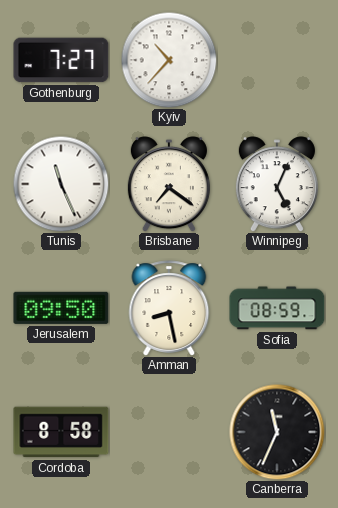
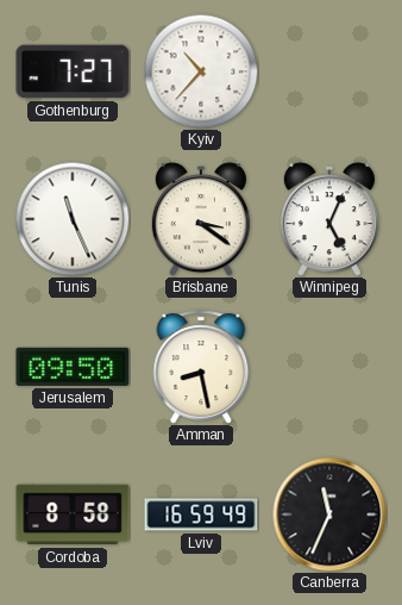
Brisbane: 7:21 -> 3:21
Sofia: 08:59 -> none
Lviv: none -> 16:59
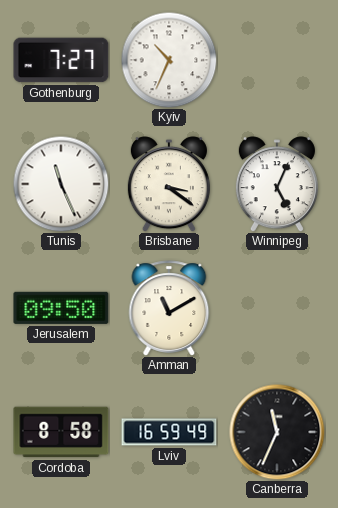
Kyiv: 10:37 -> 10:34
Amman: 8:28 -> 11:10
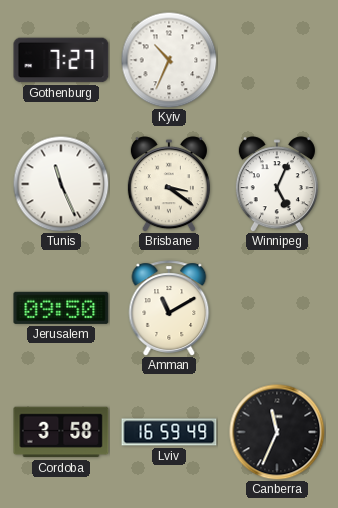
Cordoba: 8:58 -> 3:58
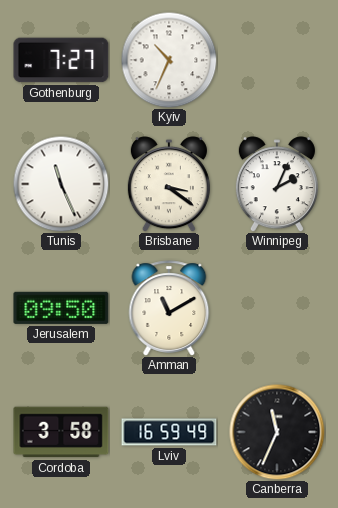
Winnipeg: 5:04 -> 2:04
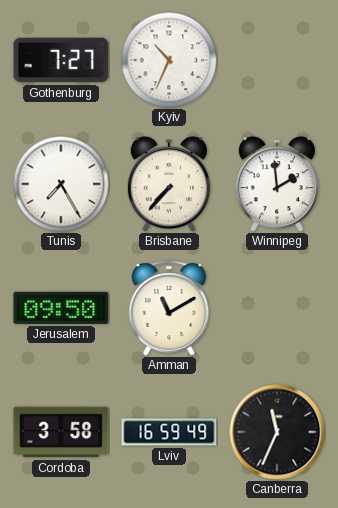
Tunis: 11:26 -> 7:25
Brisbane: 3:21 -> 7:37
Winnipeg: 2:04 -> 1:59
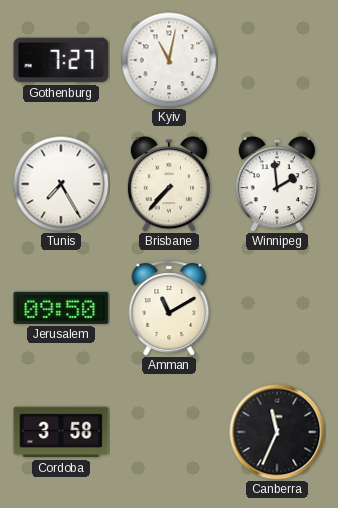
Kyiv: 10:34 -> 11:02
Lviv: 16:59 -> none
